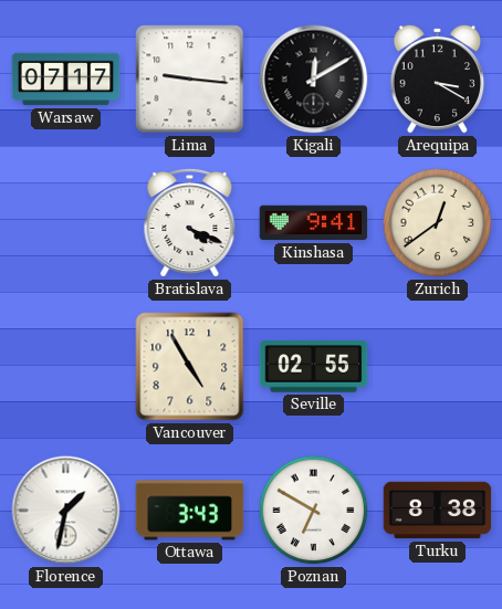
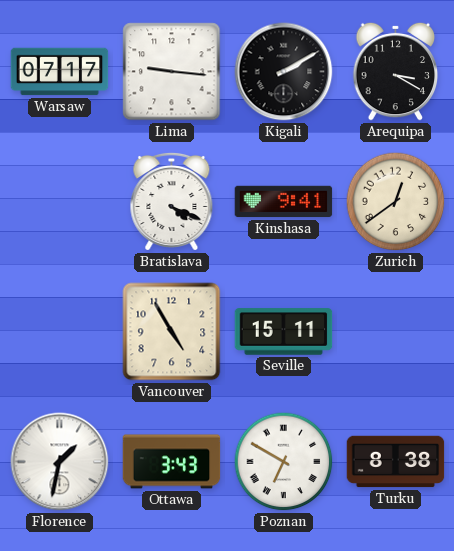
Kigali: 12:10 -> 2:10
Seville: 02:55 -> 15:11
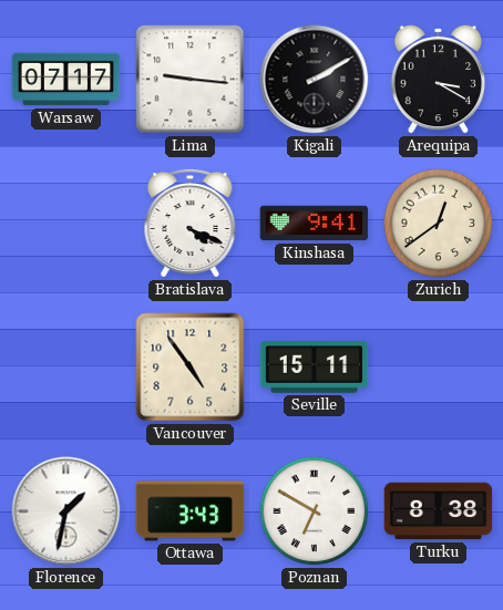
Vancouver: 4:55 -> 4:54
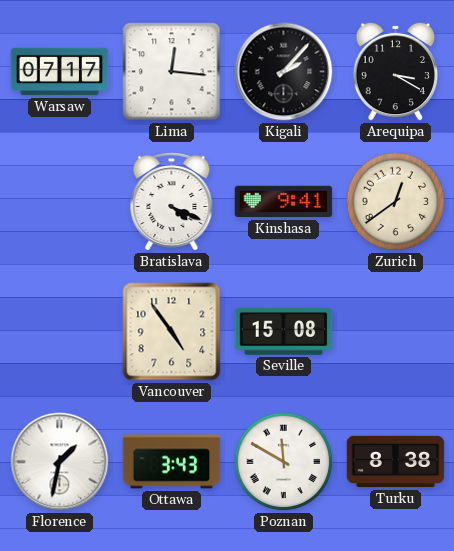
Lima: 9:16 -> 12:16
Kigali: 2:10 -> 2:07
Seville: 15:11 -> 15:08
Poznan: 6:50 -> 11:50
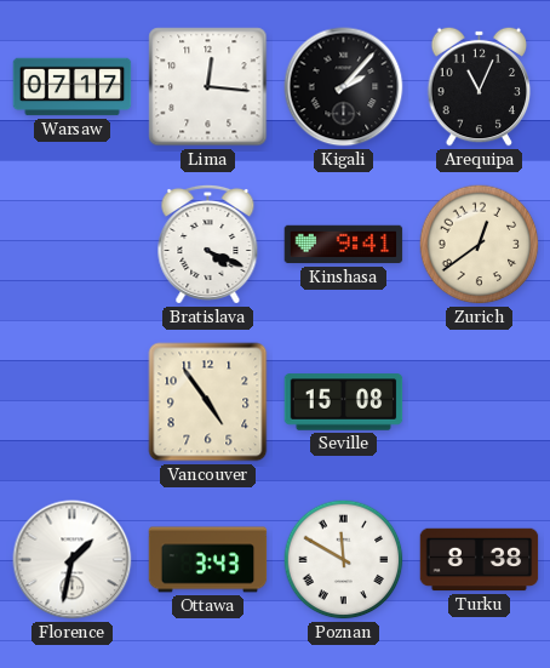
Arequipa: 3:20 -> 11:04
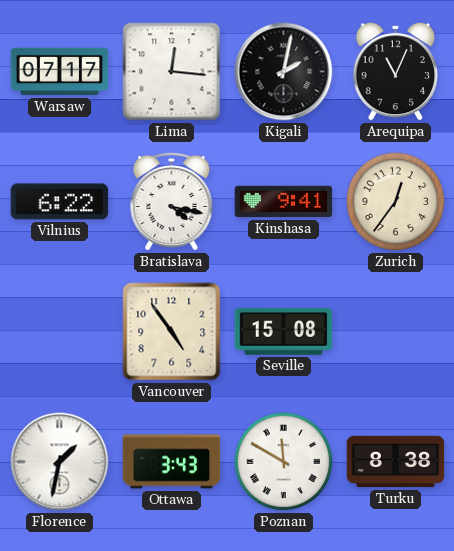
Kigali: 2:07 -> 2:02
Vilnius: none -> 6:22
Bratislava: 4:19 -> 4:17
Zurich: 12:39 -> 12:36
